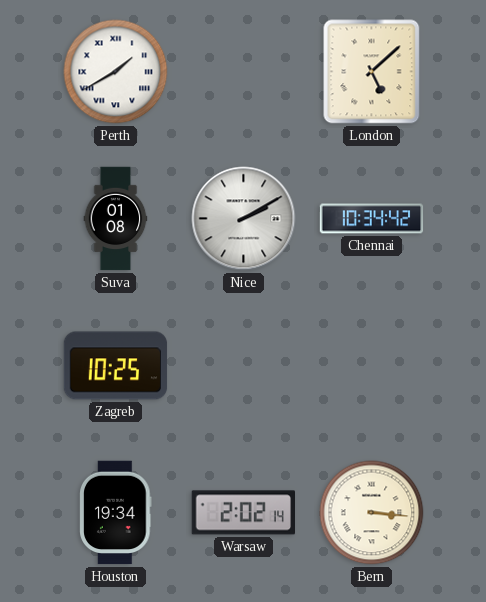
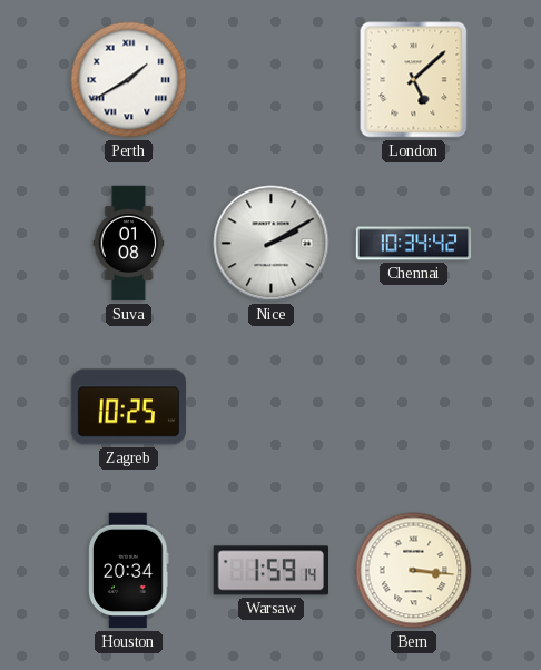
Houston: 19:34 -> 20:34
Warsaw: 2:02 -> 1:59
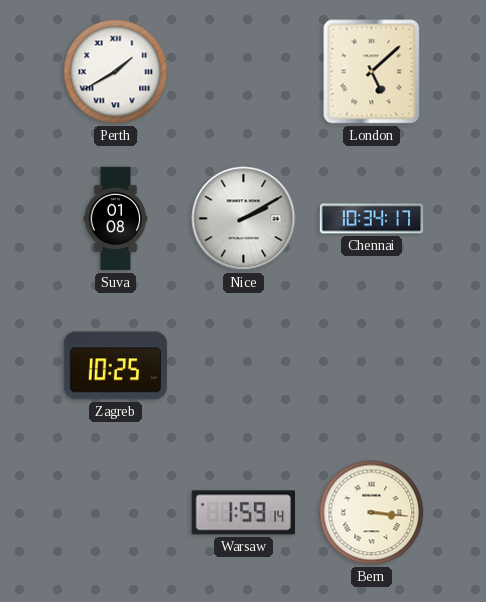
Chennai: 10:34:42 -> 10:34:17
Houston: 20:34 -> none
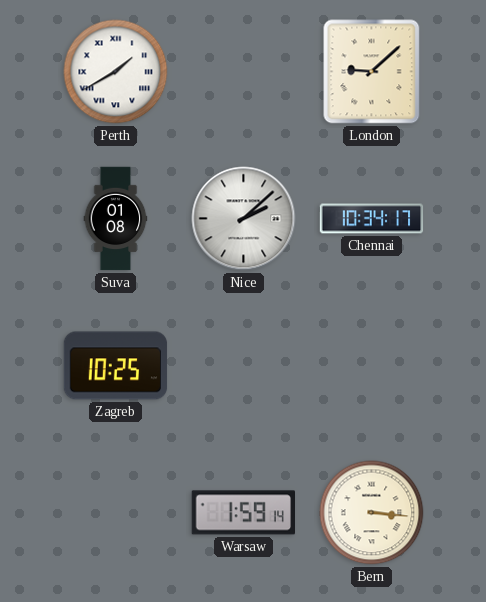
London: 5:08 -> 9:08
Nice: 2:10 -> 2:08
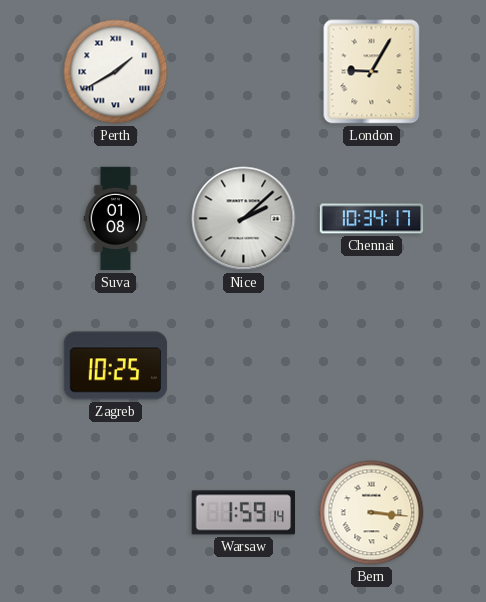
London: 9:08 -> 9:05
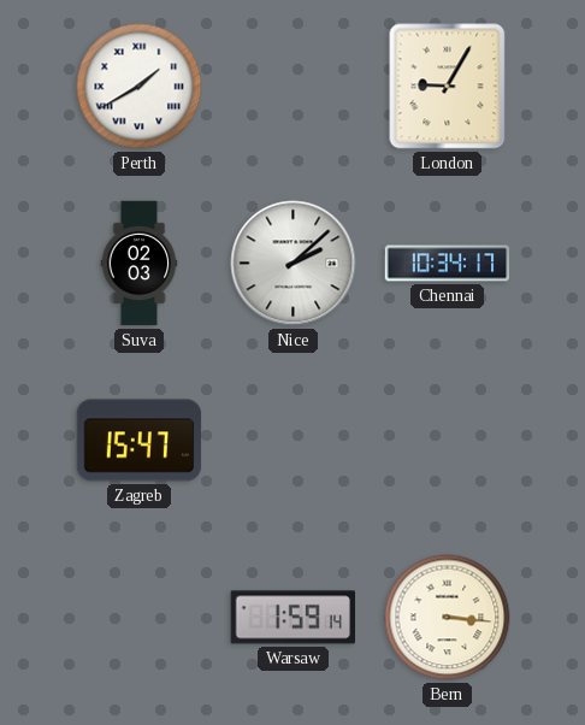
Suva: 01:08 -> 02:03
Zagreb: 10:25 -> 15:47
